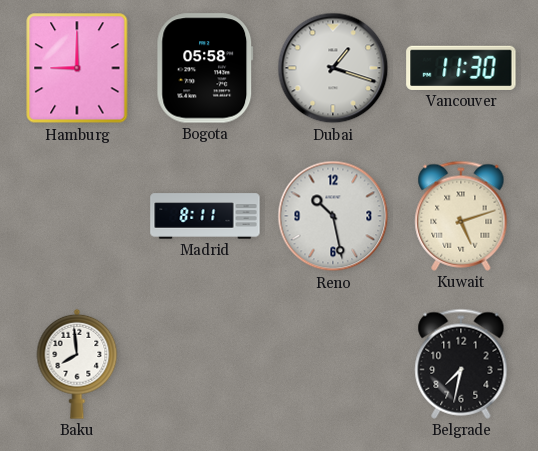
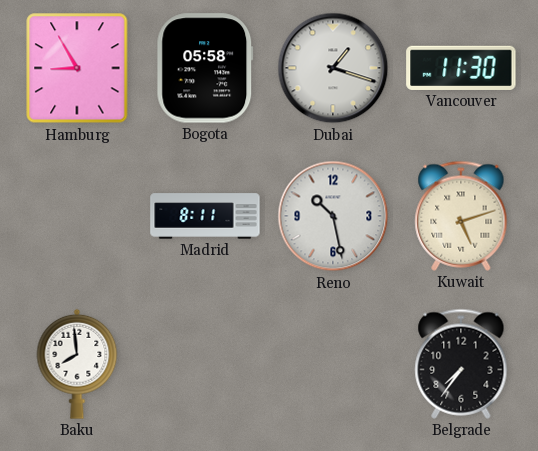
Hamburg: 9:00 -> 8:55
Belgrade: 7:32 -> 7:36
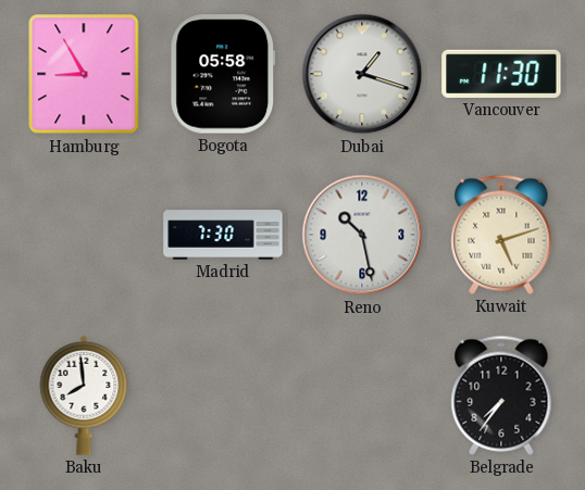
Madrid: 8:11 -> 7:30
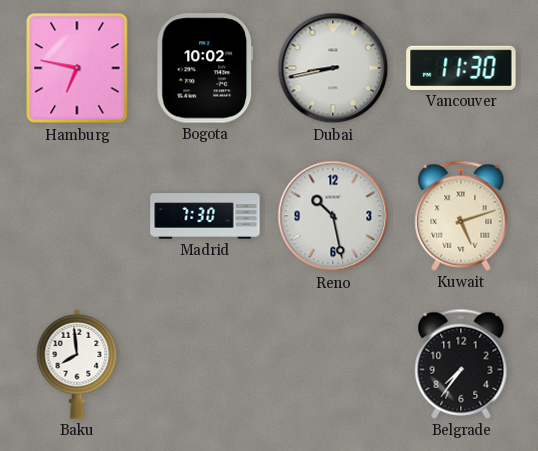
Hamburg: 8:55 -> 6:47
Bogota: 05:58 -> 10:02
Dubai: 1:18 -> 8:43
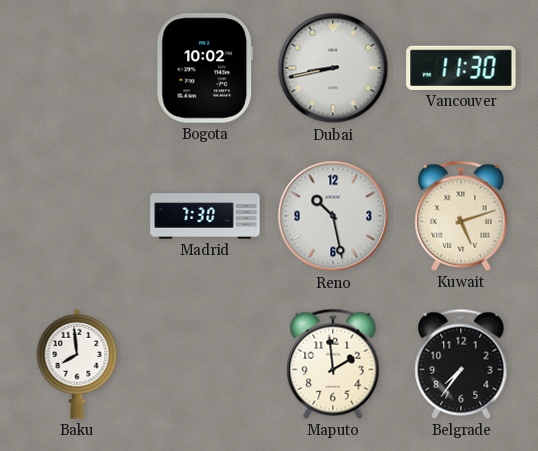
Hamburg: 6:47 -> none
Maputo: none -> 1:59
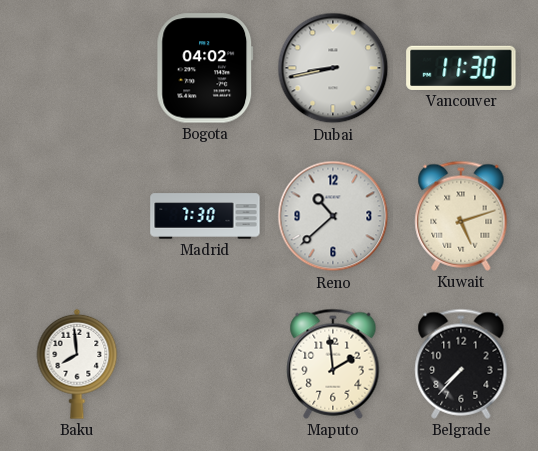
Bogota: 10:02 -> 04:02
Reno: 10:28 -> 10:38
Belgrade: 7:36 -> 7:37
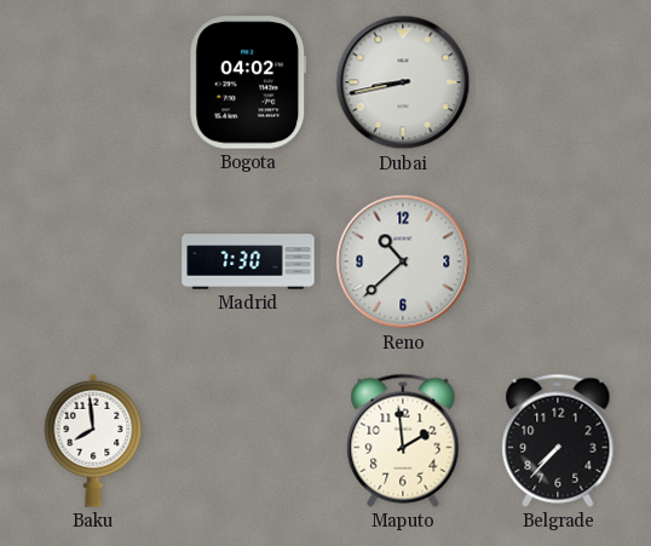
Vancouver: 11:30 -> none
Kuwait: 5:12 -> none
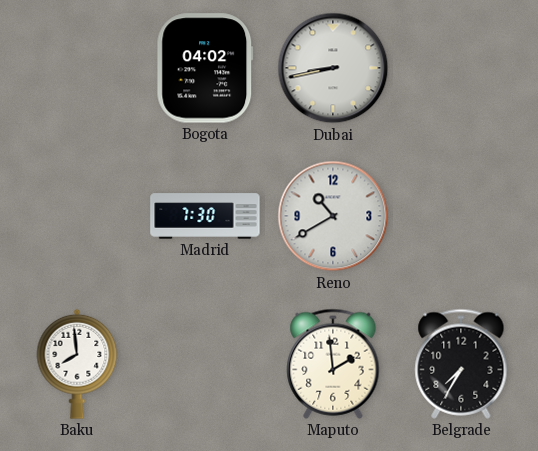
Reno: 10:38 -> 10:40
Belgrade: 7:37 -> 7:35
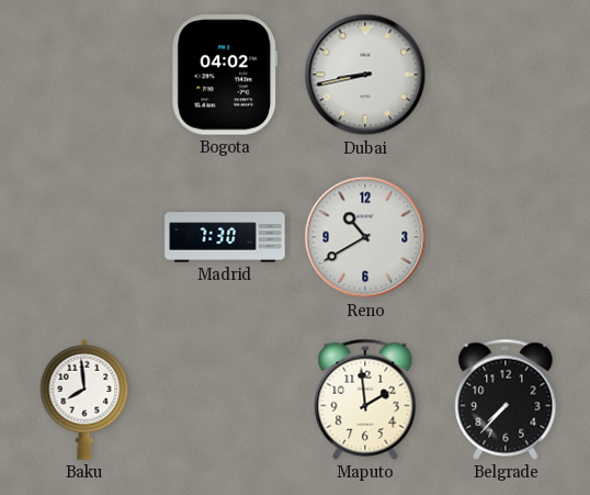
Belgrade: 7:35 -> 7:37
